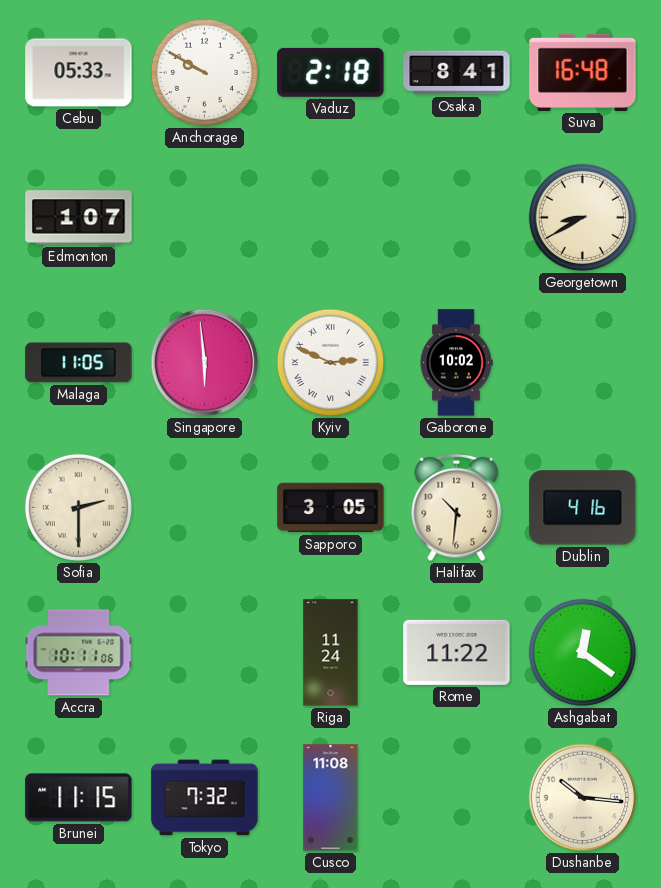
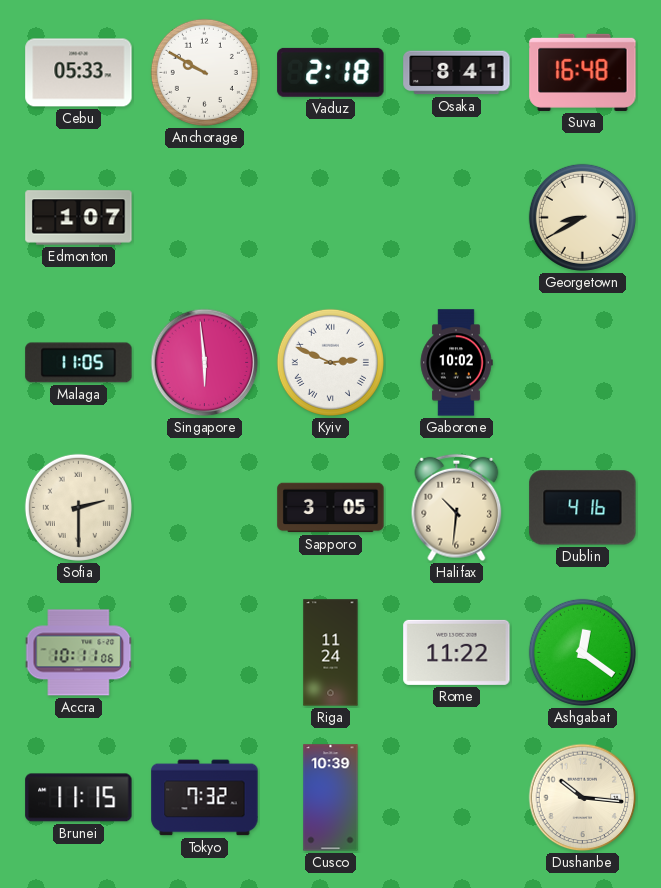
Cusco: 11:08 -> 10:39
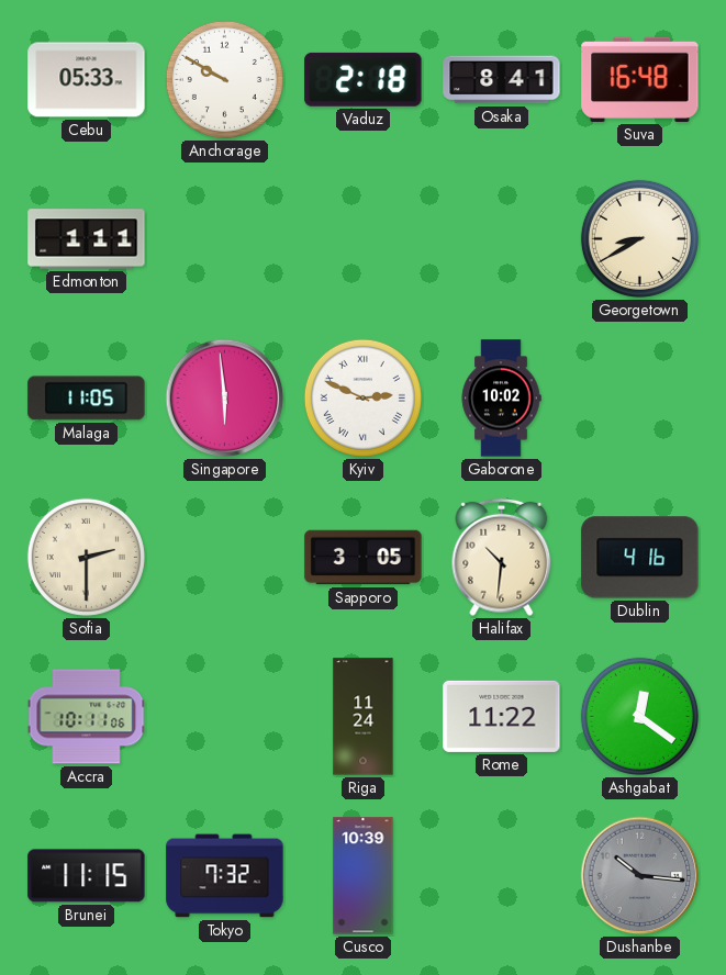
Edmonton: 1:07 -> 1:11
Dushanbe dial: cream -> grey
